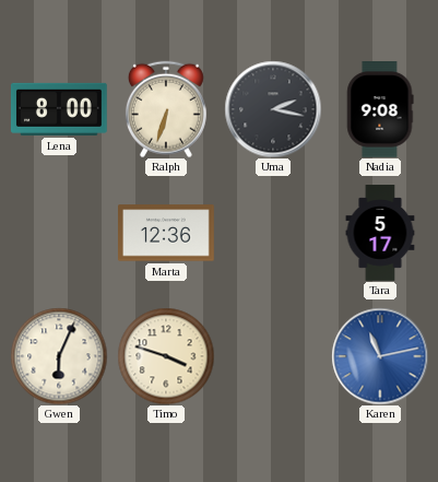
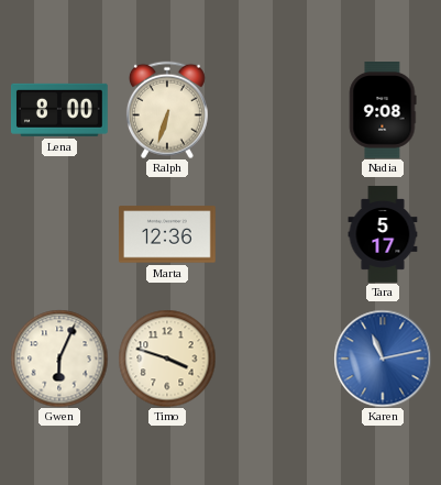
Uma: 2:17 -> none
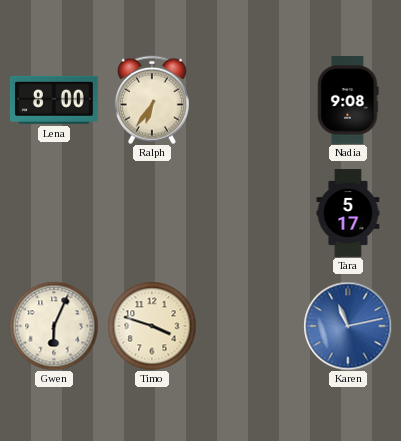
Ralph: 6:33 -> 6:36
Marta: 12:36 -> none
